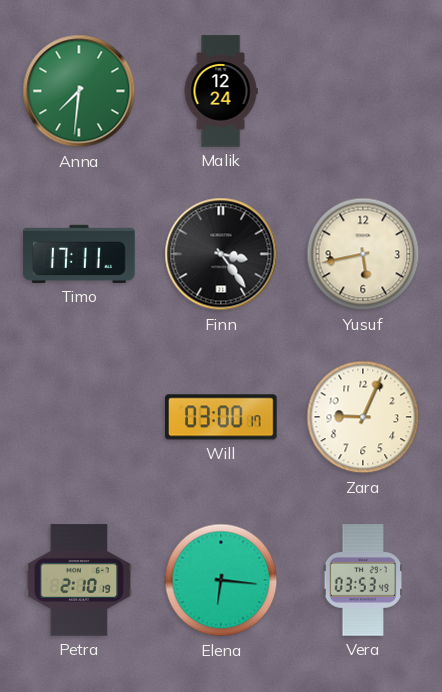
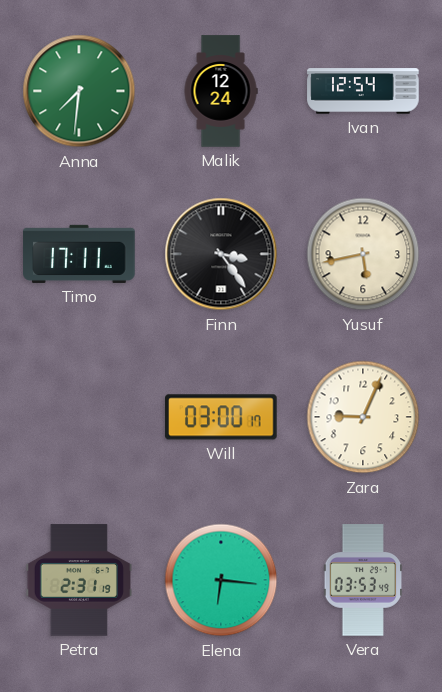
Ivan: none -> 12:54
Petra: 2:10 -> 2:31
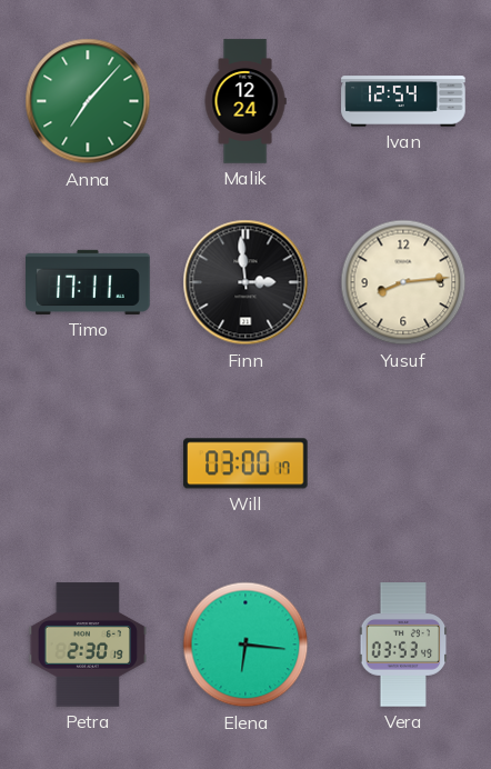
Anna: 7:31 -> 7:07
Finn: 3:24 -> 2:59
Yusuf: 5:43 -> 8:14
Zara: 9:04 -> none
Petra: 2:31 -> 2:30
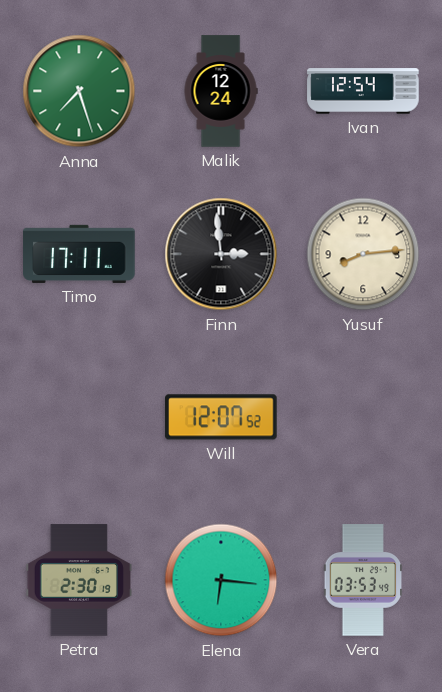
Anna: 7:07 -> 7:27
Will: 03:00 -> 12:07
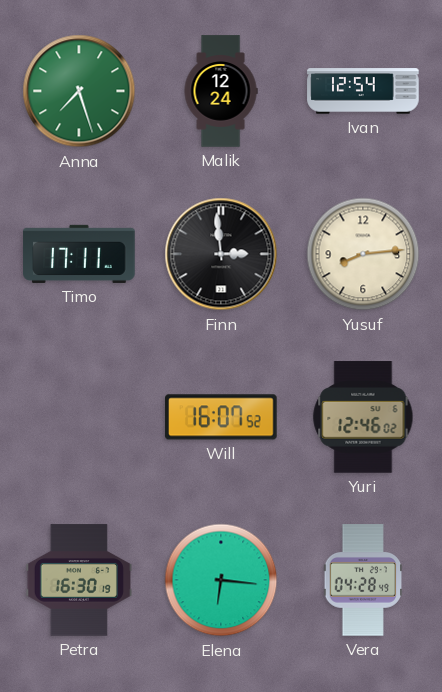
Will: 12:07 -> 16:07
Yuri: none -> 12:46
Petra: 2:30 -> 16:30
Vera: 03:53 -> 04:28
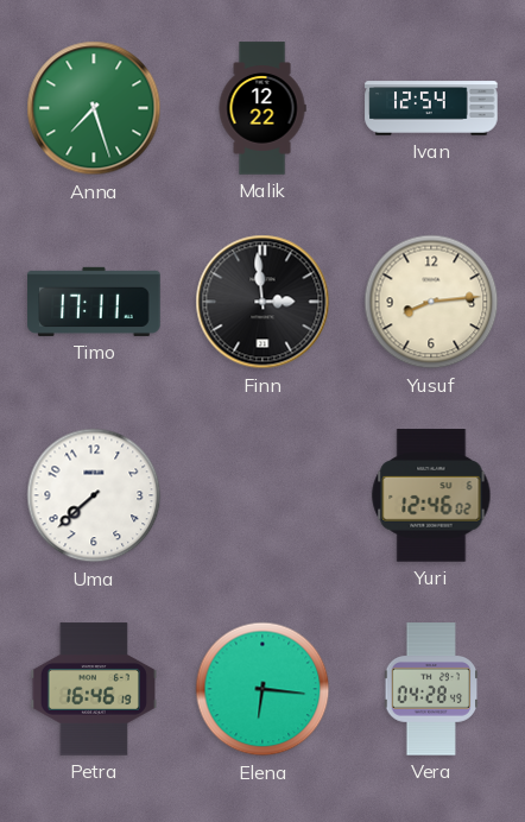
Malik: 12:24 -> 12:22
Uma: none -> 7:38
Will: 16:07 -> none
Petra: 16:30 -> 16:46
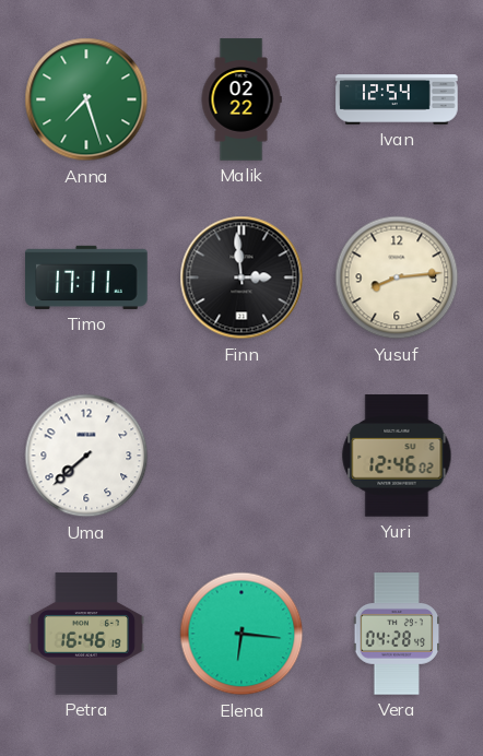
Malik: 12:22 -> 02:22
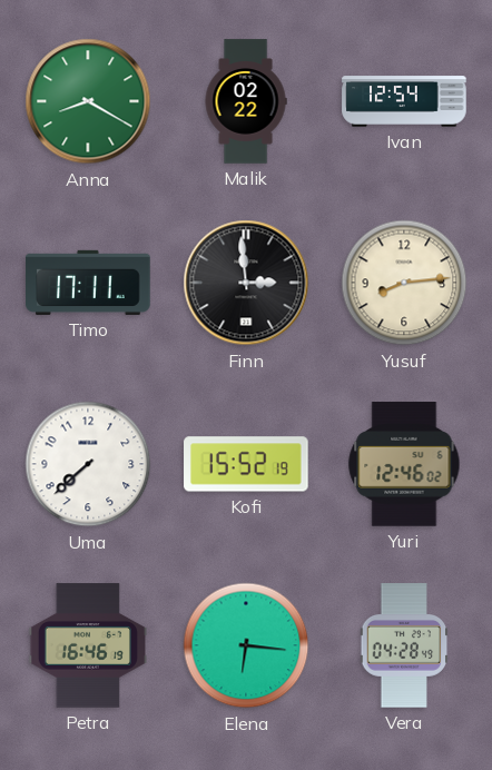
Anna: 7:27 -> 8:20
Kofi: none -> 15:52
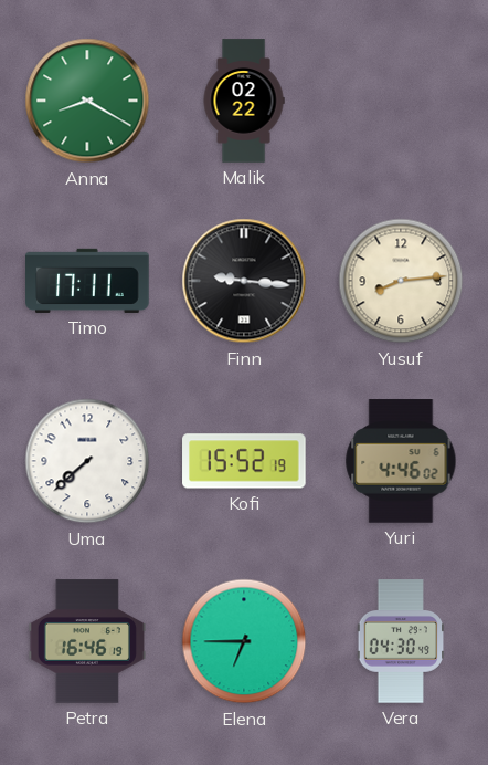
Ivan: 12:54 -> none
Finn: 2:59 -> 9:16
Yuri: 12:46 -> 4:46
Elena: 6:16 -> 6:45
Vera: 04:28 -> 04:30
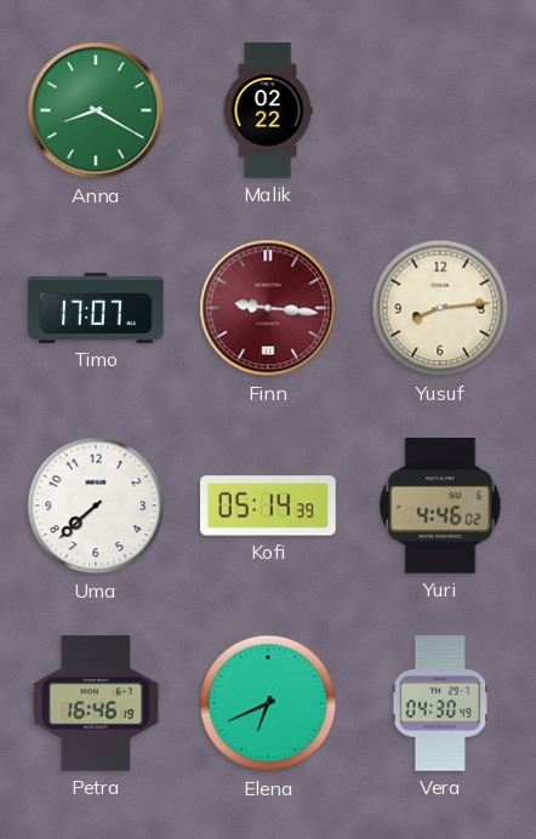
Timo: 17:11 -> 17:07
Finn dial: black -> burgundy
Kofi: 15:52 -> 05:14
Elena: 6:45 -> 6:41
